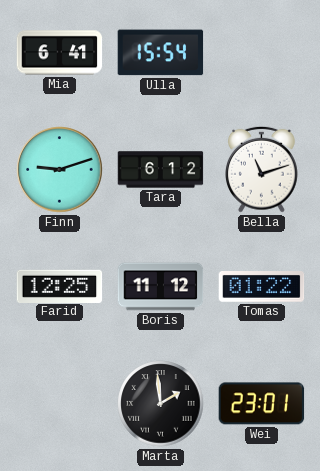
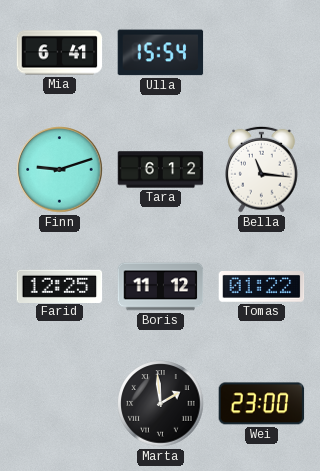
Bella: 11:12 -> 11:16
Wei: 23:01 -> 23:00
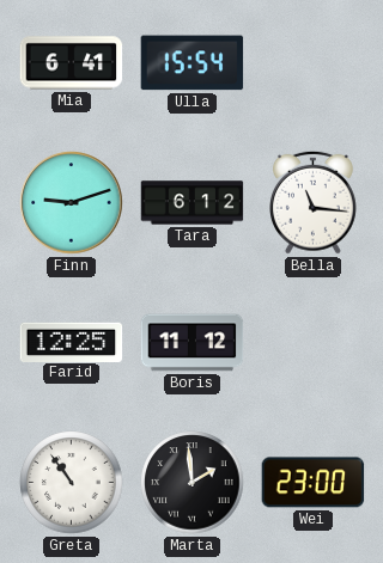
Tomas: 01:22 -> none
Greta: none -> 10:54
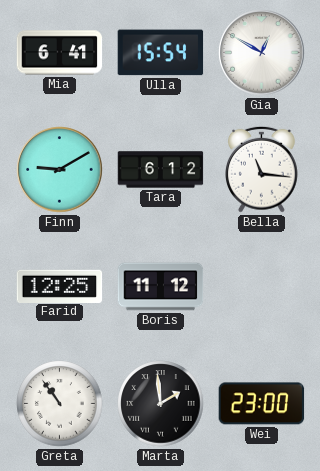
Gia: none -> 12:50
Finn: 9:12 -> 9:10
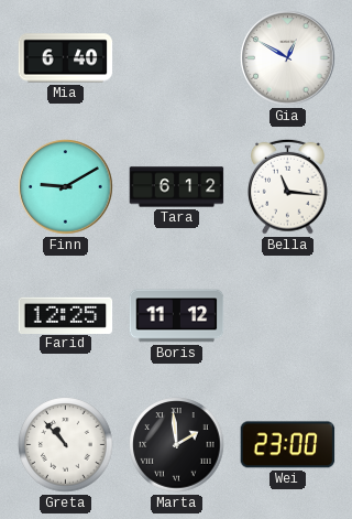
Mia: 6:41 -> 6:40
Ulla: 15:54 -> none
Greta: 10:54 -> 10:53
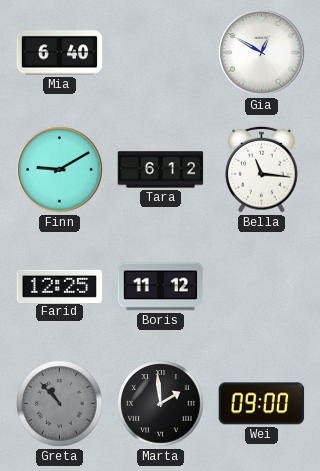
Greta dial: white -> grey
Wei: 23:00 -> 09:00
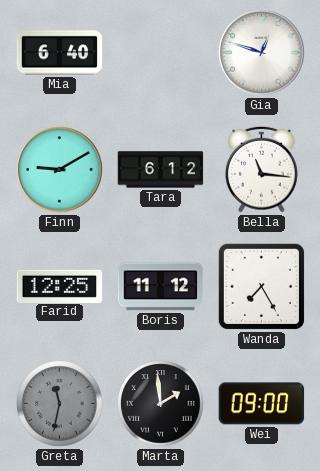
Gia: 12:50 -> 12:48
Wanda: none -> 7:25
Greta: 10:53 -> 11:32
